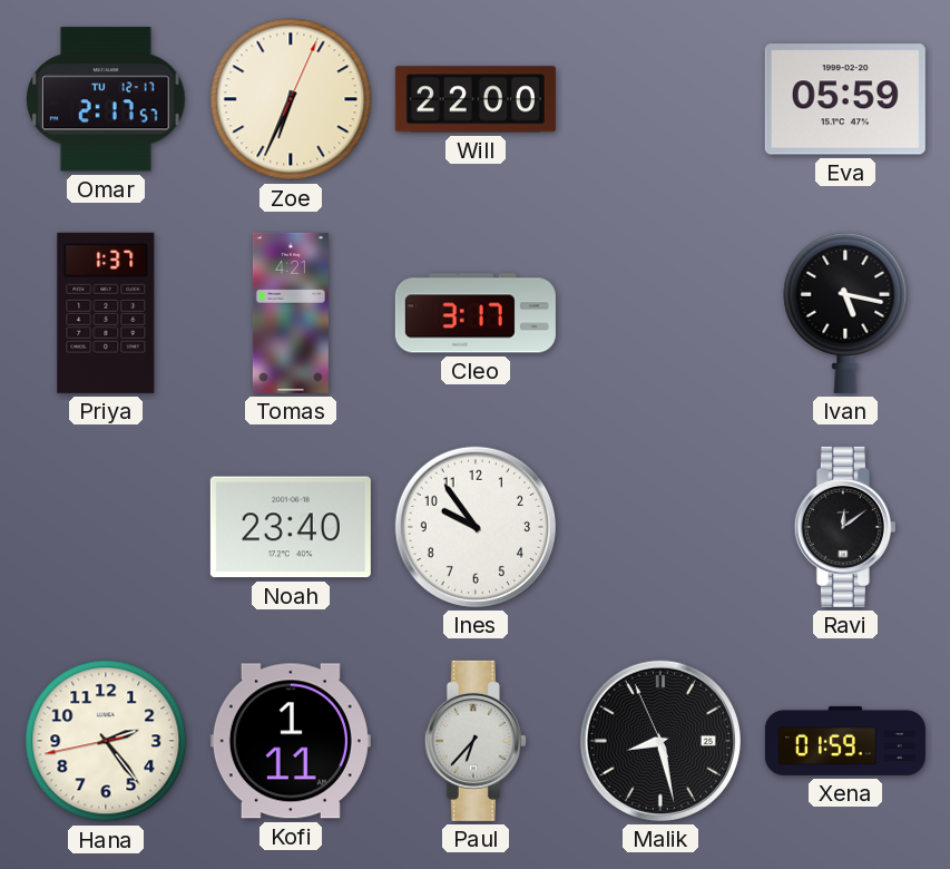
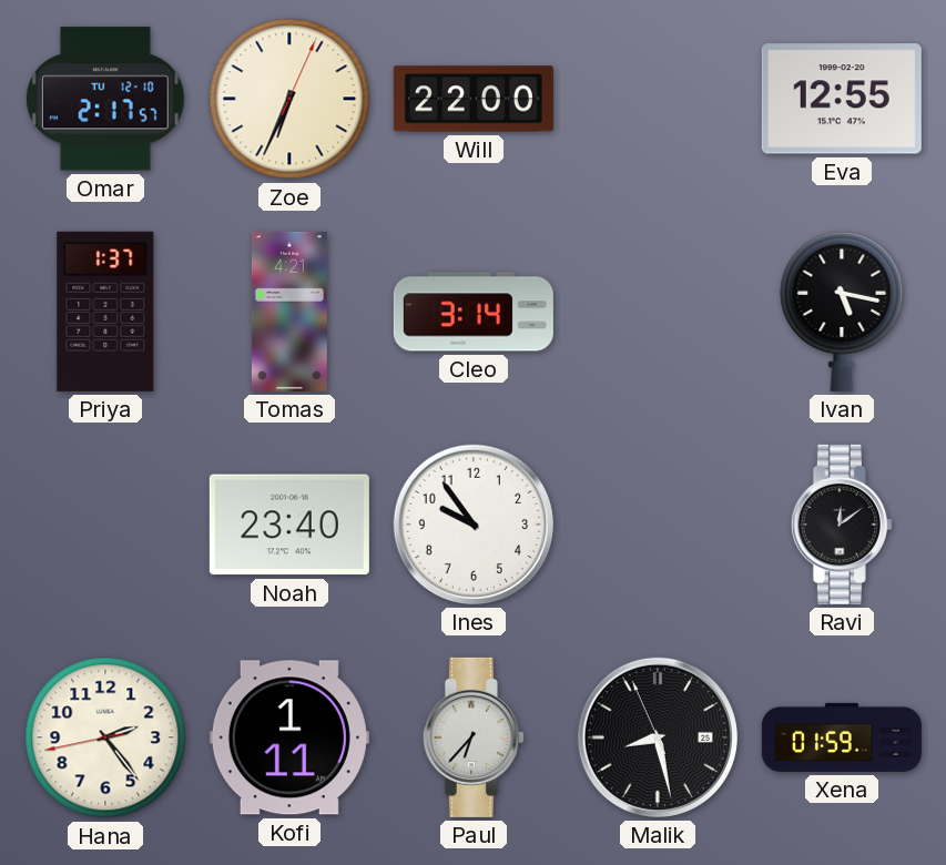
Omar date: TU 12-17 -> TU 12-10
Eva: 05:59 -> 12:55
Cleo: 3:17 -> 3:14
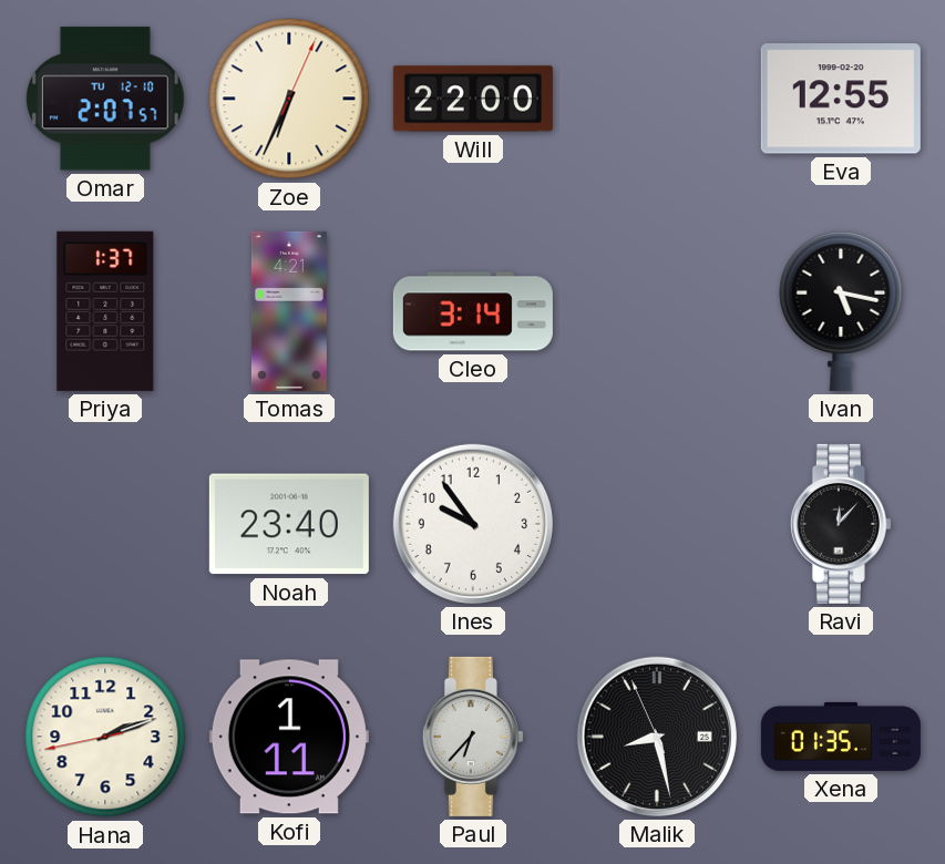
Omar: 2:17 -> 2:07
Ravi: 12:09 -> 12:07
Hana: 2:23 -> 2:11
Xena: 01:59 -> 01:35
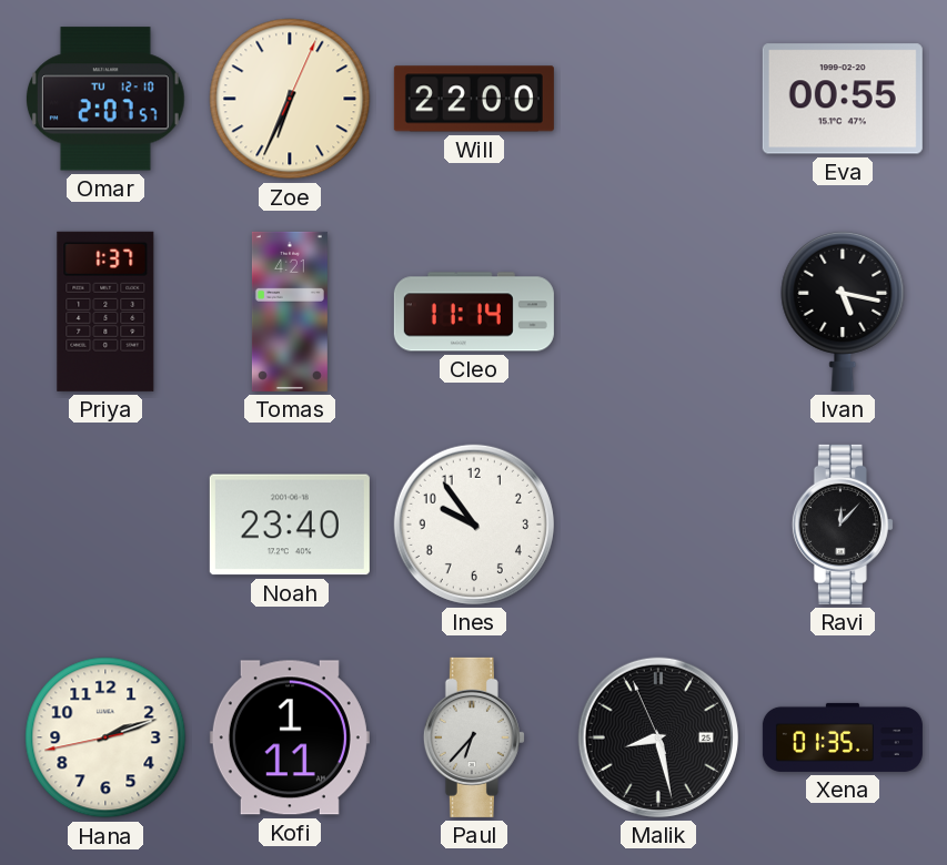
Eva: 12:55 -> 00:55
Cleo: 3:14 -> 11:14
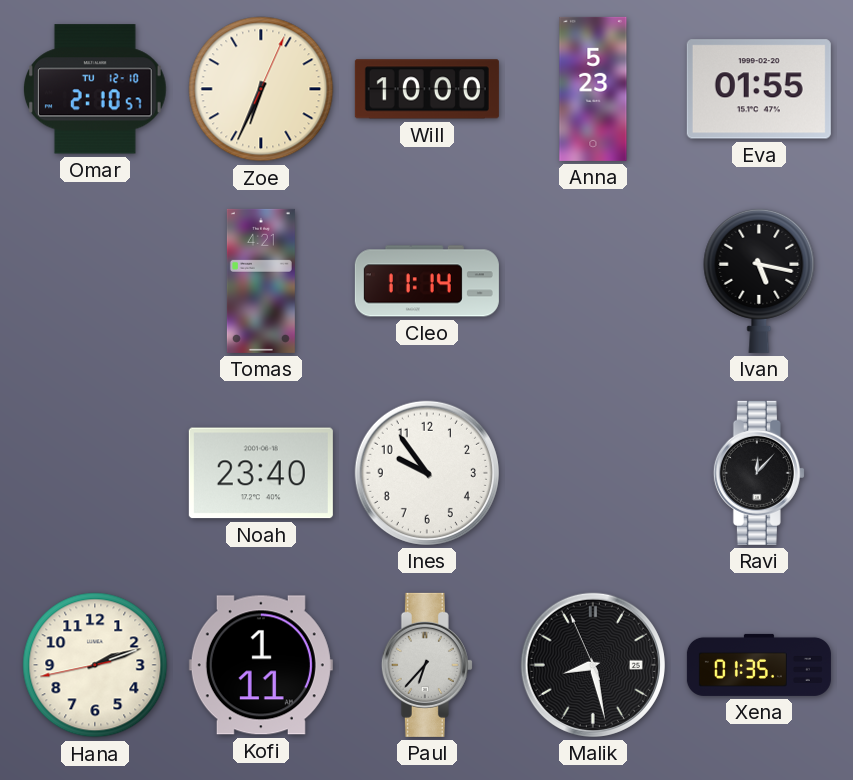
Omar: 2:07 -> 2:10
Will: 22:00 -> 10:00
Anna: none -> 5:23
Eva: 00:55 -> 01:55
Priya: 1:37 -> none
